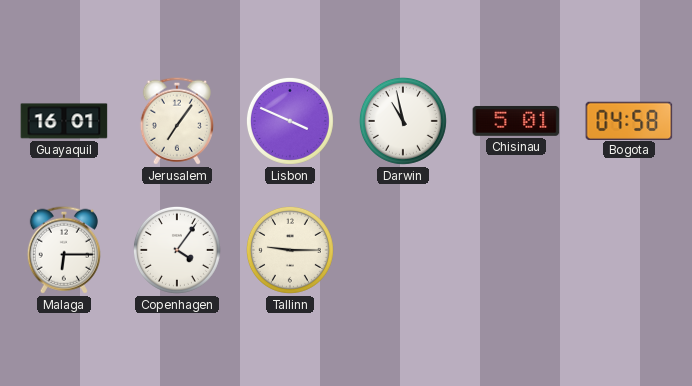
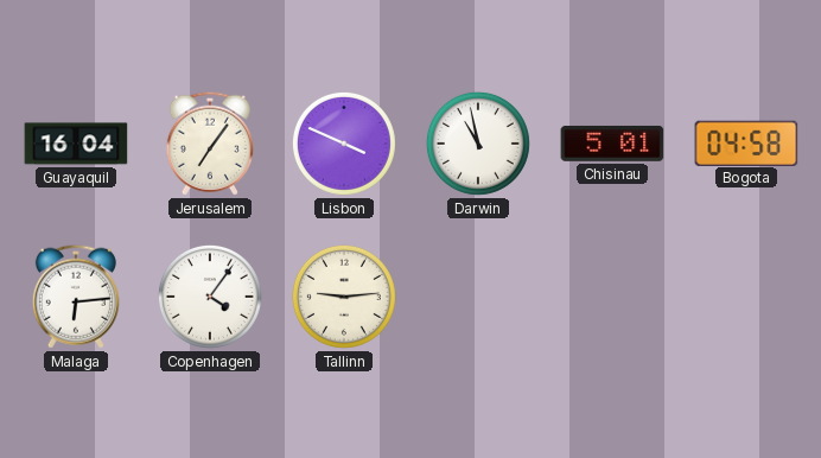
Guayaquil: 16:01 -> 16:04
Malaga: 6:15 -> 6:14
Tallinn: 9:15 -> 9:14
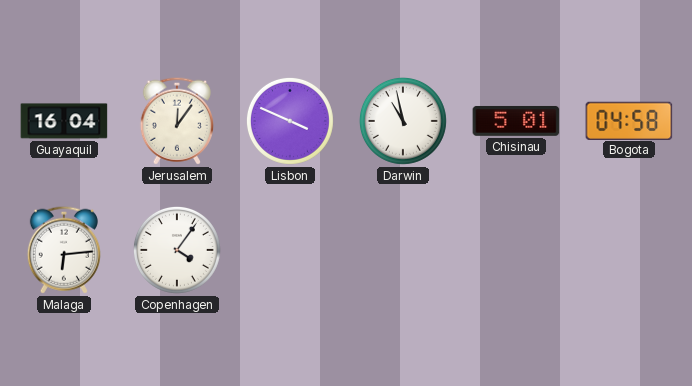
Jerusalem: 7:06 -> 12:06
Tallinn: 9:14 -> none
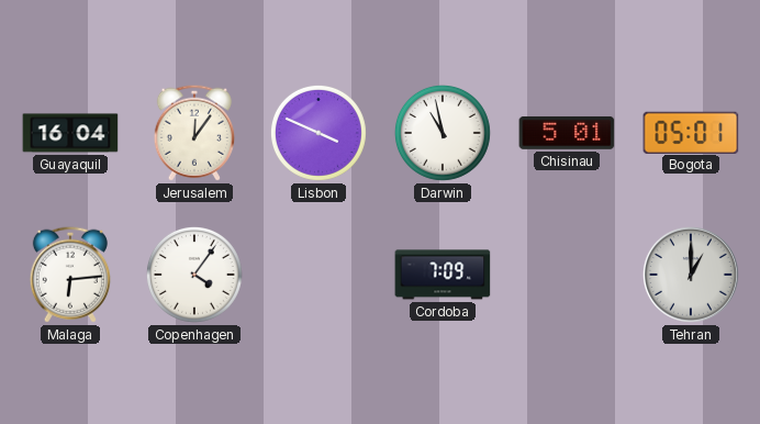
Bogota: 04:58 -> 05:01
Cordoba: none -> 7:09
Tehran: none -> 1:00
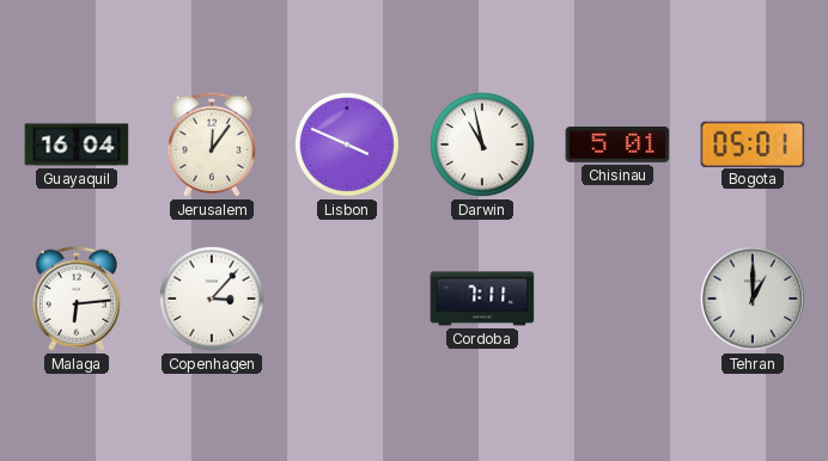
Copenhagen: 4:06 -> 3:07
Cordoba: 7:09 -> 7:11
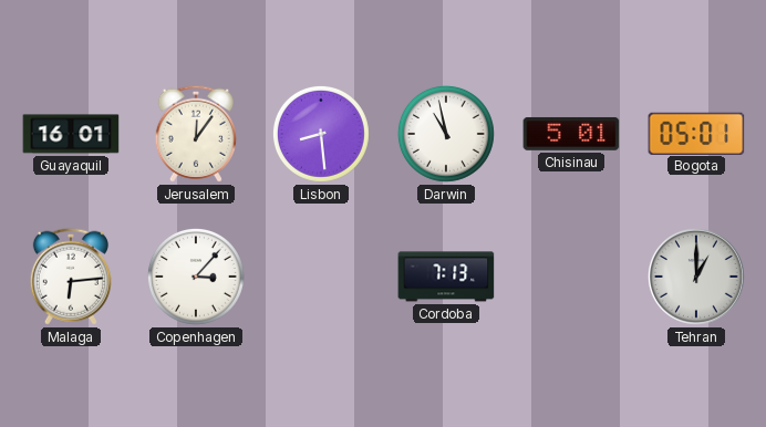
Guayaquil: 16:04 -> 16:01
Lisbon: 3:49 -> 8:29
Cordoba: 7:11 -> 7:13
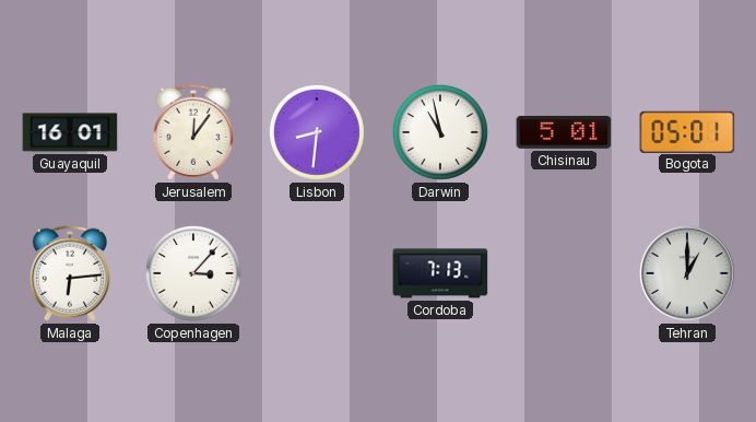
Lisbon: 8:29 -> 8:31
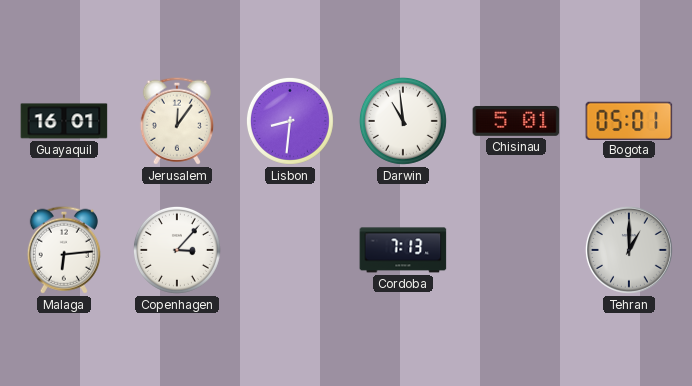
Darwin: 10:58 -> 10:59
